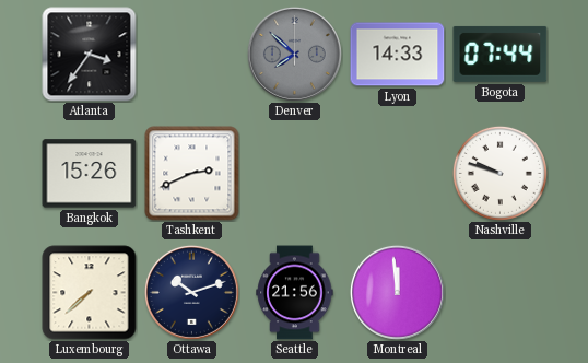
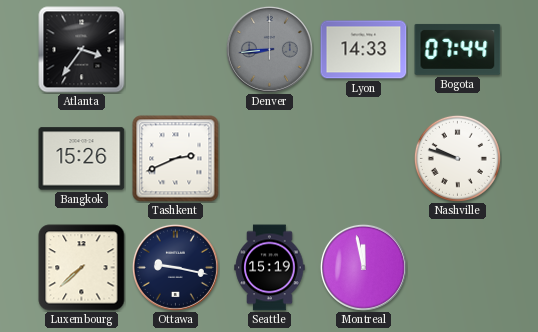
Denver: 7:52 -> 8:44
Ottawa: 10:12 -> 9:17
Seattle: 21:56 -> 15:19
Montreal: 11:59 -> 11:58
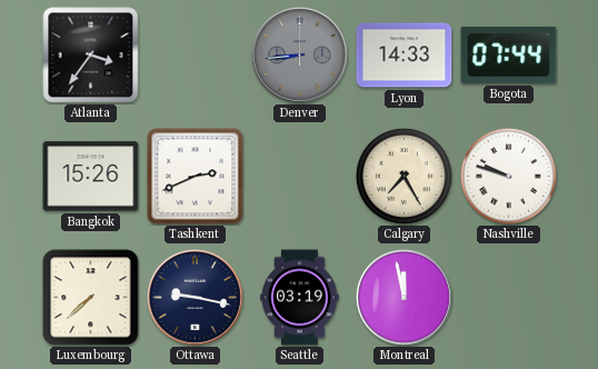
Calgary: none -> 7:25
Seattle: 15:19 -> 03:19
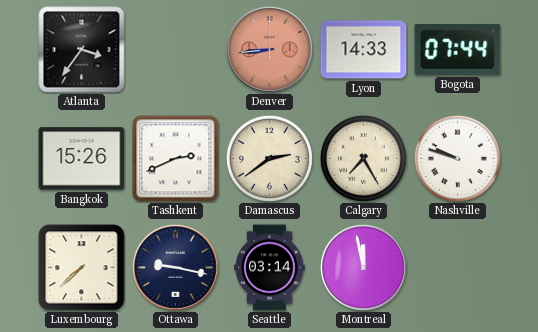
Denver dial: grey -> salmon
Damascus: none -> 2:39
Seattle: 03:19 -> 03:14
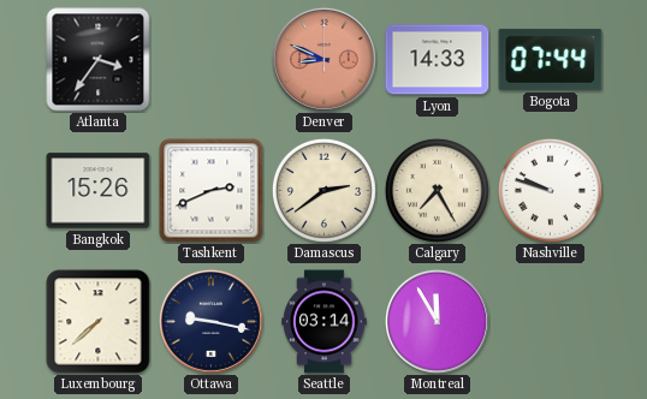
Denver: 8:44 -> 8:49
Montreal: 11:58 -> 11:55
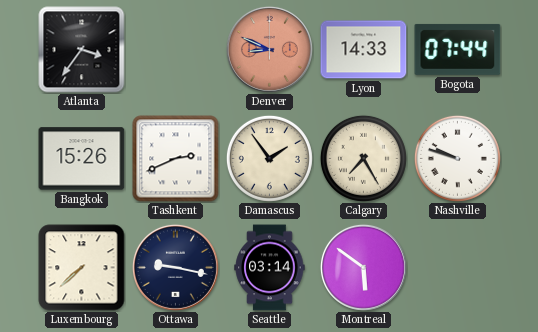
Damascus: 2:39 -> 1:54
Montreal: 11:55 -> 5:51
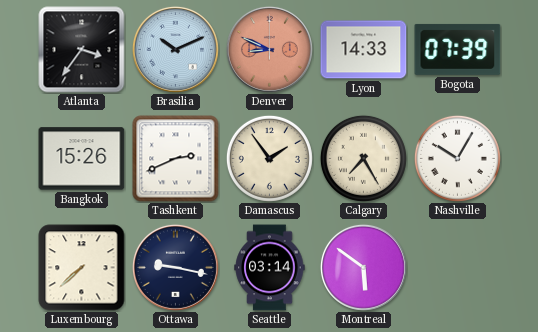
Brasilia: none -> 10:11
Bogota: 07:44 -> 07:39
Nashville: 9:48 -> 10:05
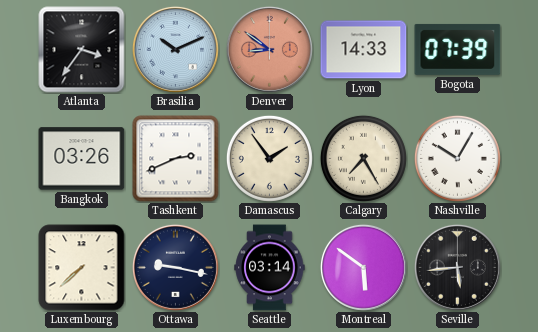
Denver: 8:49 -> 8:51
Bangkok: 15:26 -> 03:26
Seville: none -> 5:44
